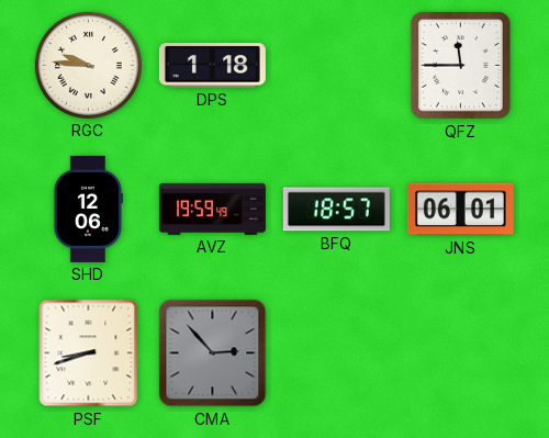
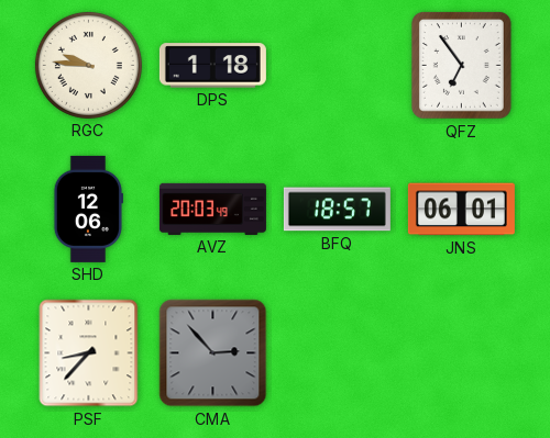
QFZ: 11:45 -> 6:54
AVZ: 19:59 -> 20:03
PSF: 8:42 -> 8:37
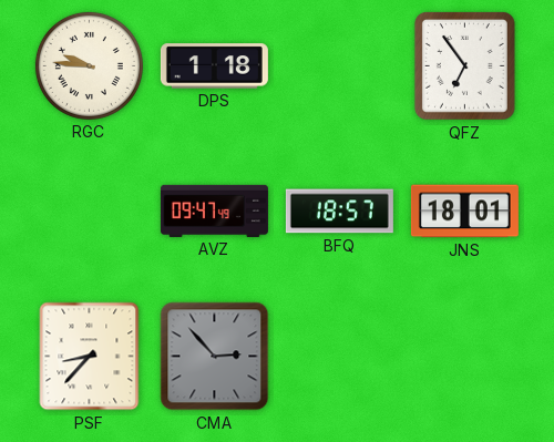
SHD: 12:06 -> none
AVZ: 20:03 -> 09:47
JNS: 06:01 -> 18:01
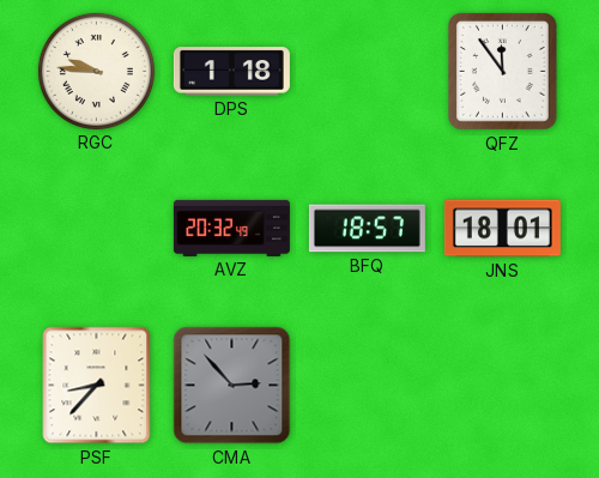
QFZ: 6:54 -> 11:54
AVZ: 09:47 -> 20:32
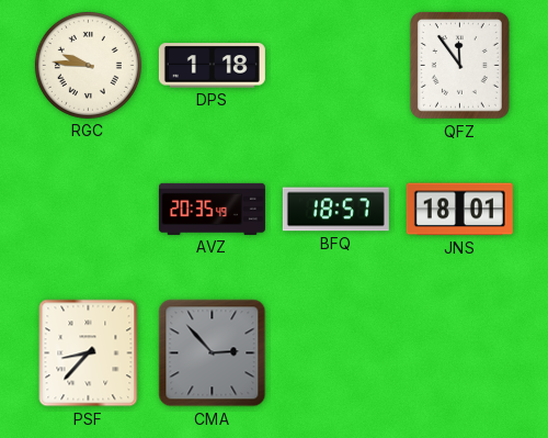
AVZ: 20:32 -> 20:35
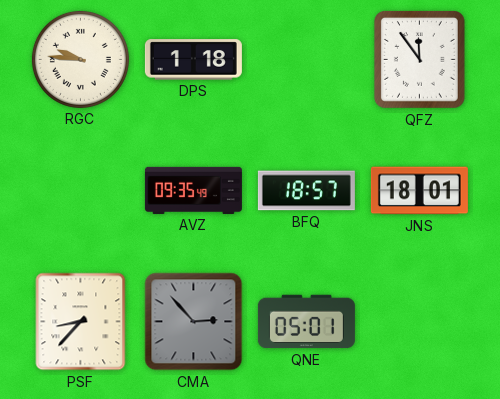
AVZ: 20:35 -> 09:35
QNE: none -> 05:01
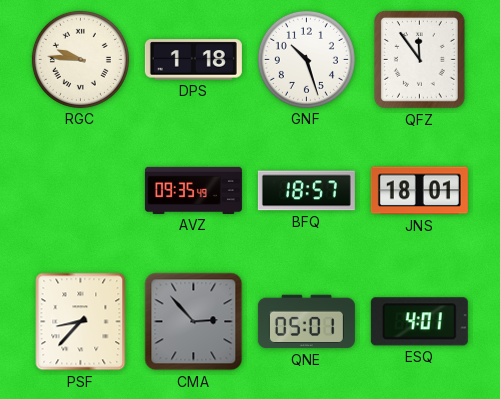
GNF: none -> 10:27
ESQ: none -> 4:01
